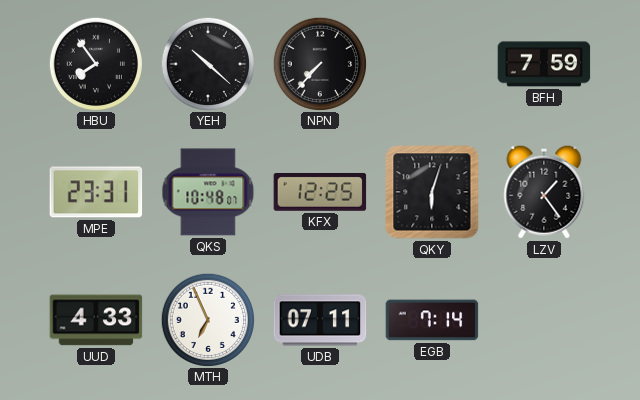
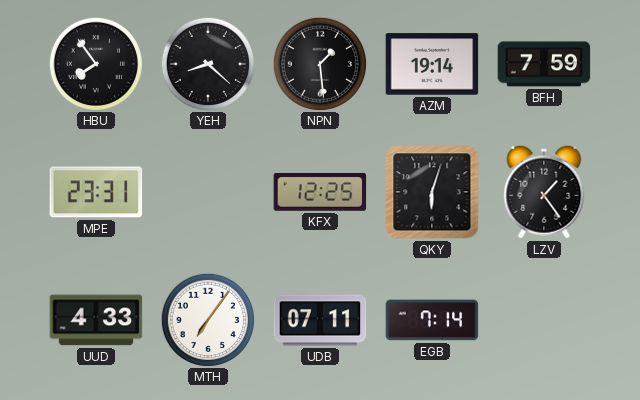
YEH: 10:22 -> 8:22
NPN: 7:37 -> 1:29
AZM: none -> 19:14
QKS: 10:48 -> none
MTH: 6:56 -> 7:06
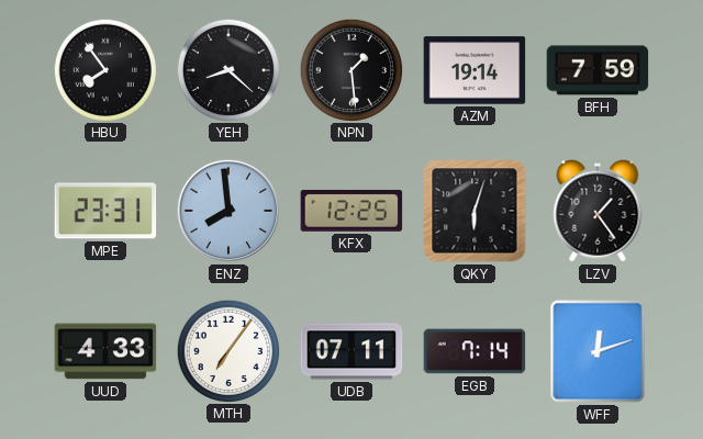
ENZ: none -> 7:59
WFF: none -> 12:12
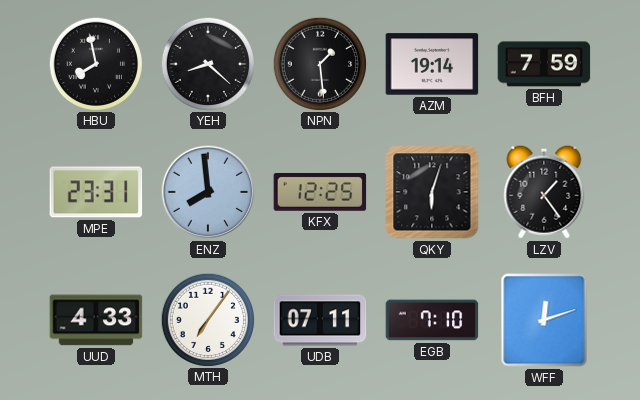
HBU: 7:54 -> 7:58
EGB: 7:14 -> 7:10
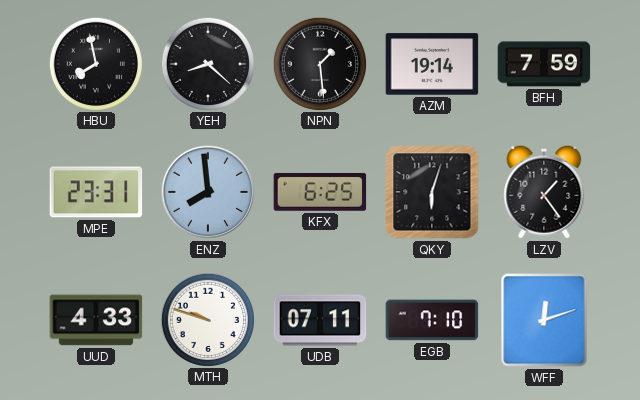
KFX: 12:25 -> 6:25
MTH: 7:06 -> 9:48
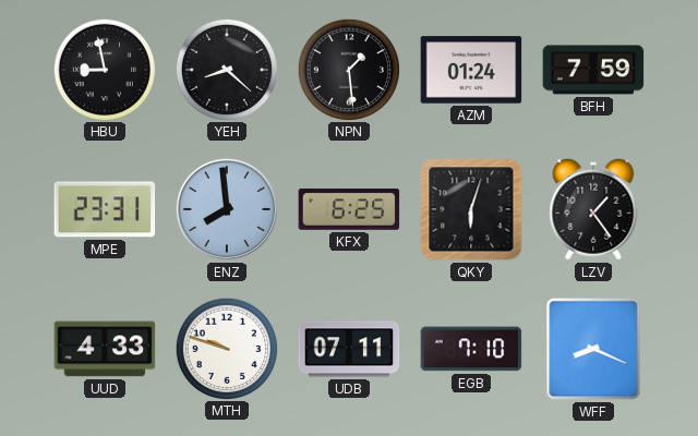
HBU: 7:58 -> 8:58
AZM: 19:14 -> 01:24
WFF: 12:12 -> 8:19
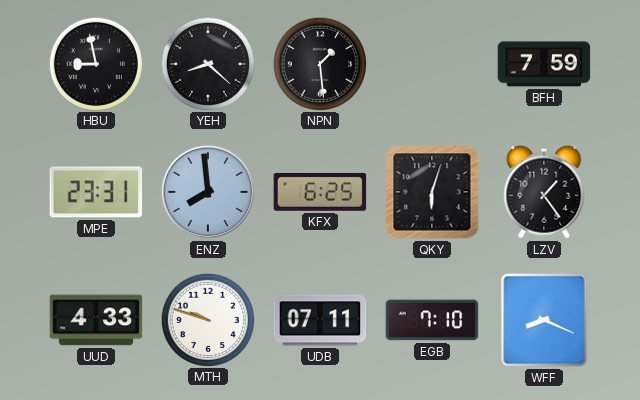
AZM: 01:24 -> none
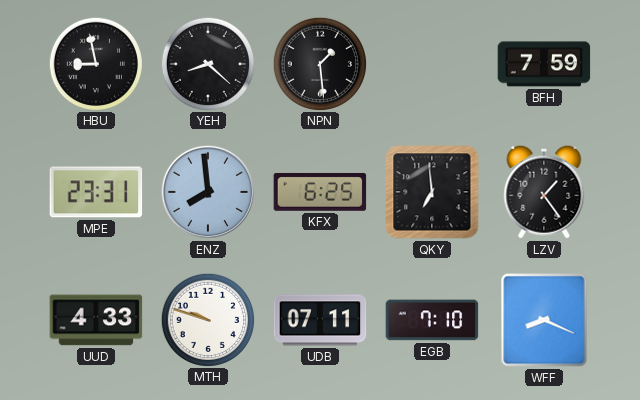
QKY: 6:03 -> 6:59
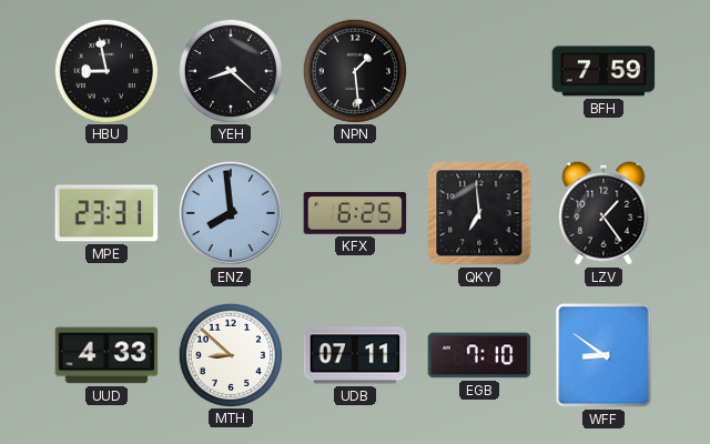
MTH: 9:48 -> 8:52
WFF: 8:19 -> 8:51
